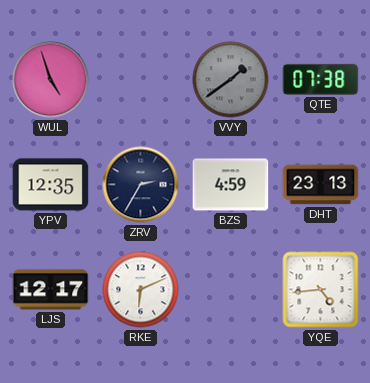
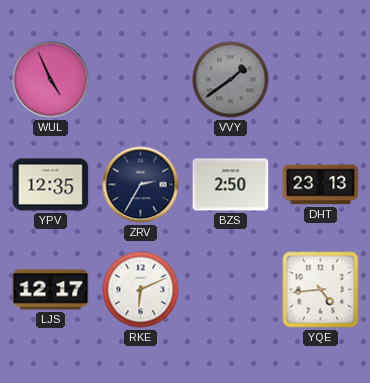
WUL: 4:57 -> 4:56
QTE: 07:38 -> none
BZS: 4:59 -> 2:50
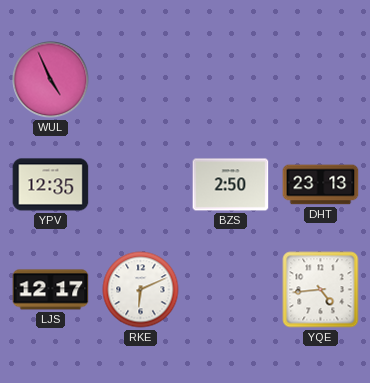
VVY: 1:39 -> none
ZRV: 2:35 -> none
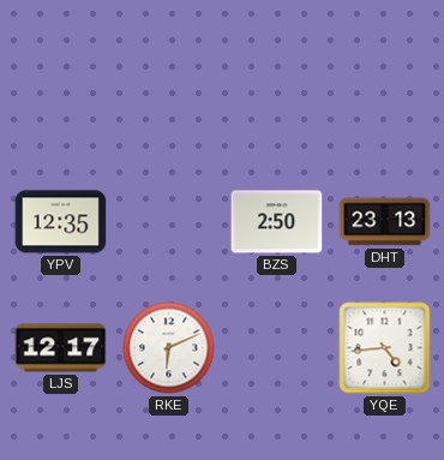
WUL: 4:56 -> none
